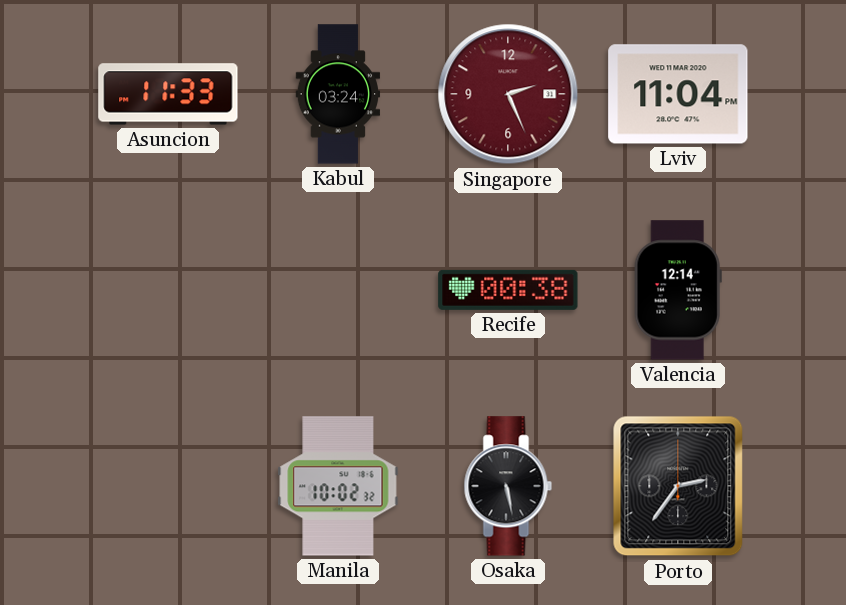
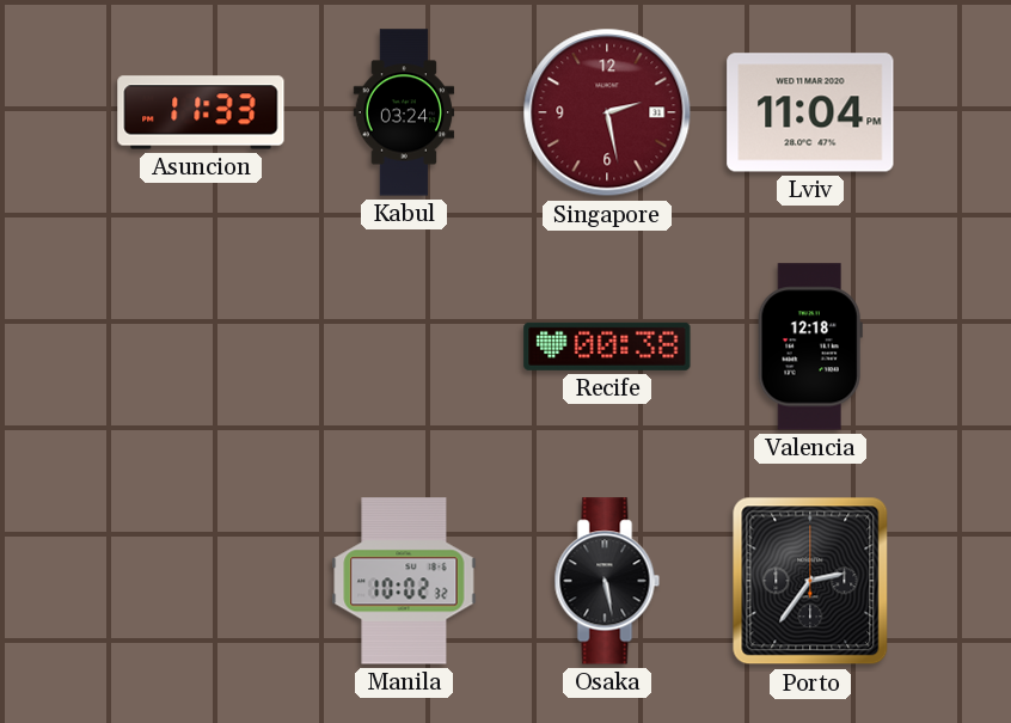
Singapore: 2:26 -> 2:28
Valencia: 12:14 -> 12:18
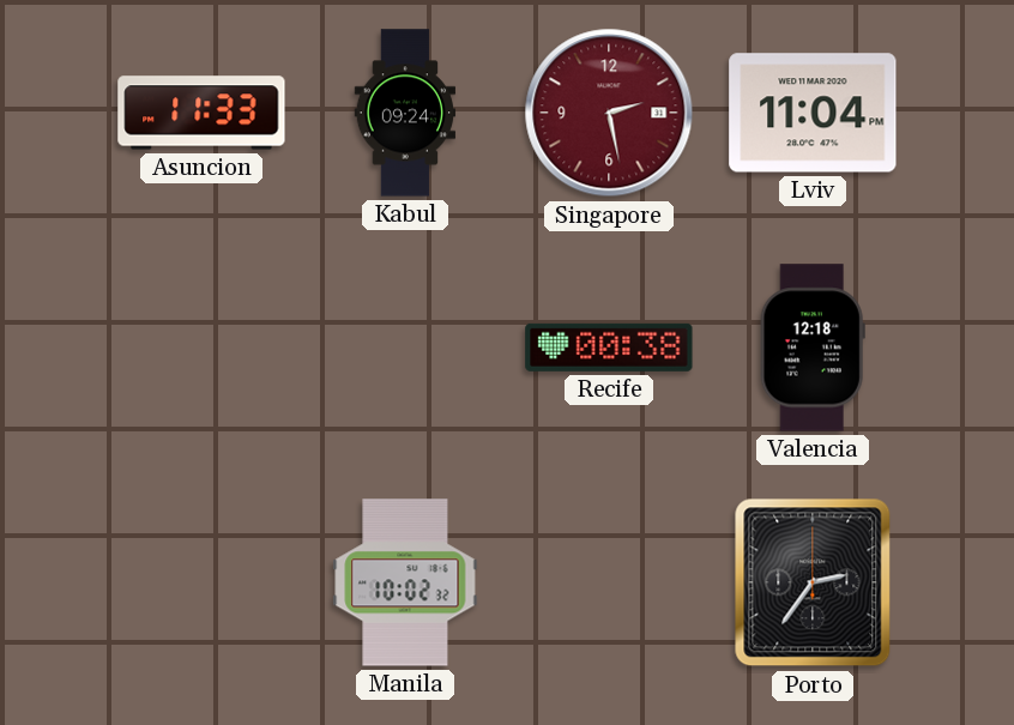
Kabul: 03:24 -> 09:24
Osaka: 5:28 -> none
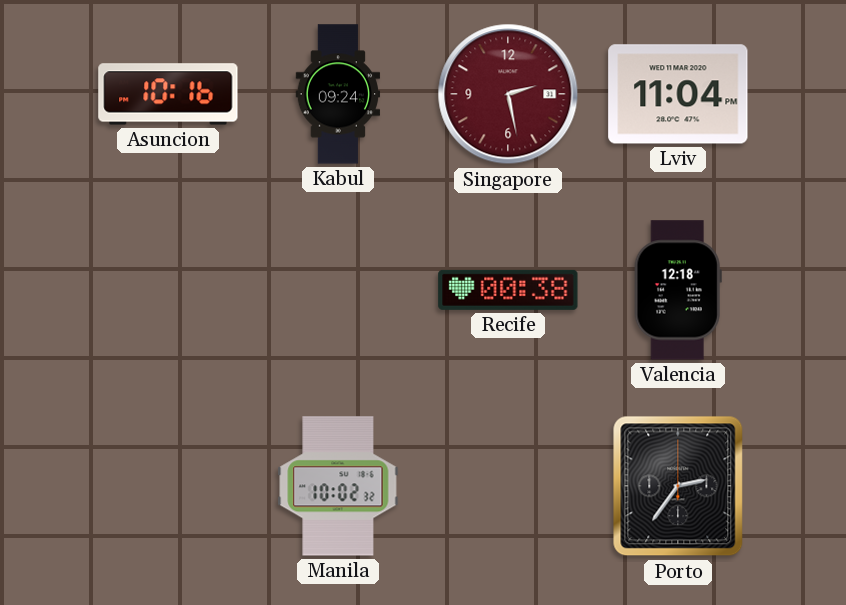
Asuncion: 11:33 -> 10:16
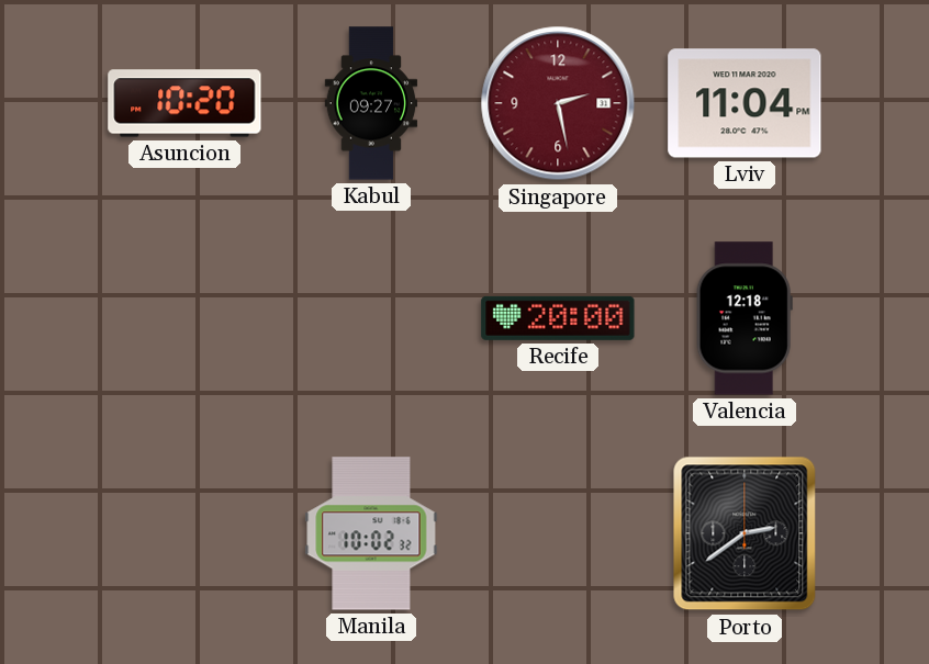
Asuncion: 10:16 -> 10:20
Kabul: 09:24 -> 09:27
Recife: 00:38 -> 20:00
Porto: 2:36 -> 2:39
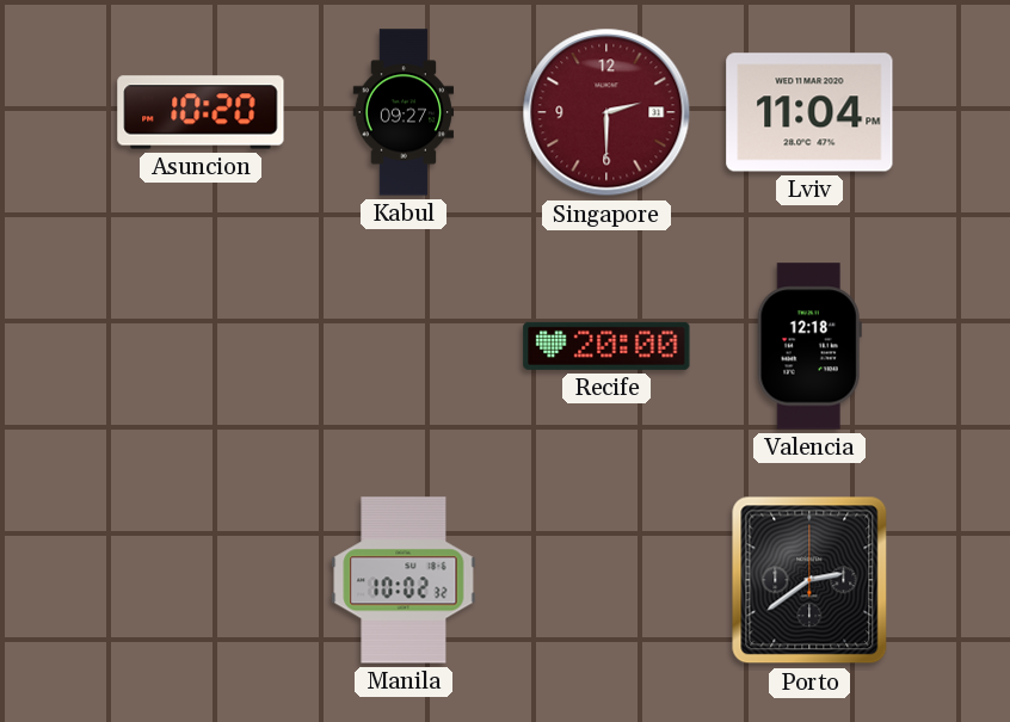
Singapore: 2:28 -> 2:30
